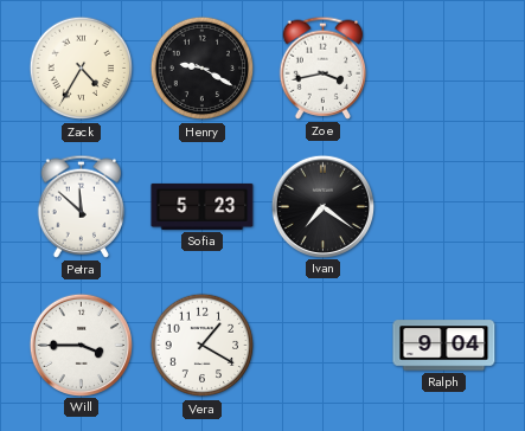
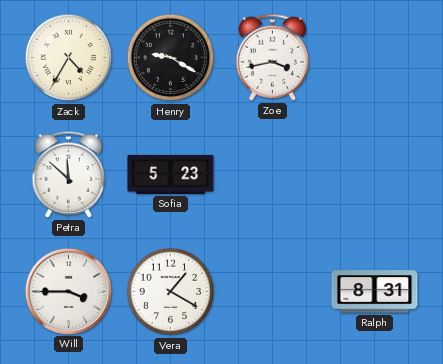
Ivan: 7:21 -> none
Ralph: 9:04 -> 8:31
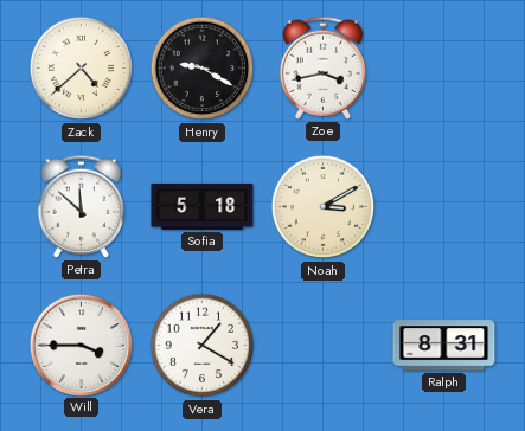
Zack: 4:35 -> 4:38
Sofia: 5:23 -> 5:18
Noah: none -> 3:10
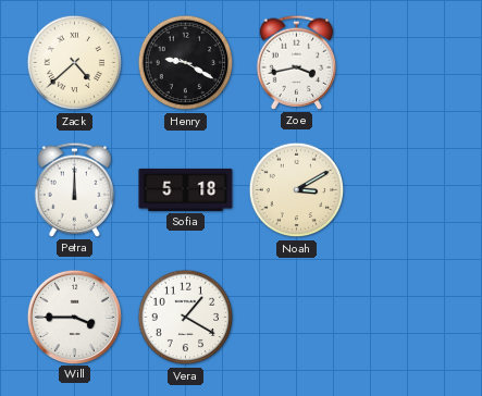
Petra: 11:52 -> 12:00
Ralph: 8:31 -> none
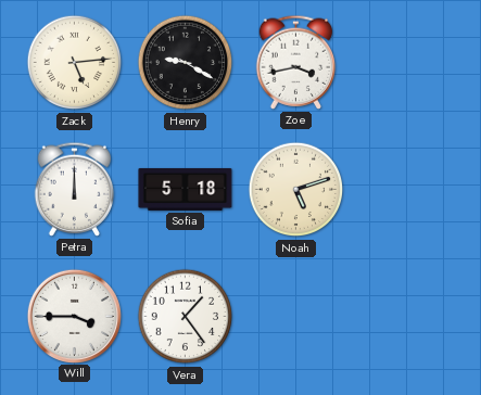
Zack: 4:38 -> 5:14
Noah: 3:10 -> 5:12
Vera: 1:20 -> 1:24
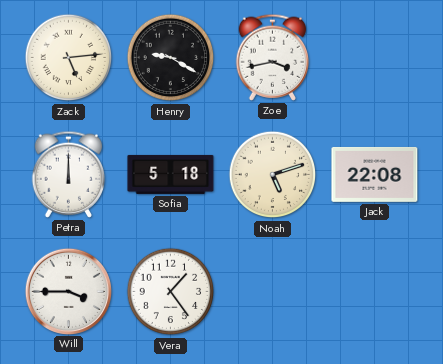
Jack: none -> 22:08
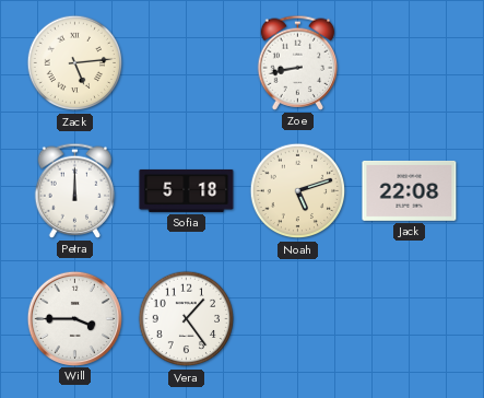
Henry: 9:20 -> none
Zoe: 3:43 -> 8:43
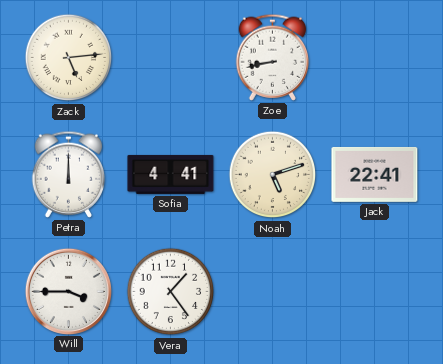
Sofia: 5:18 -> 4:41
Jack: 22:08 -> 22:41
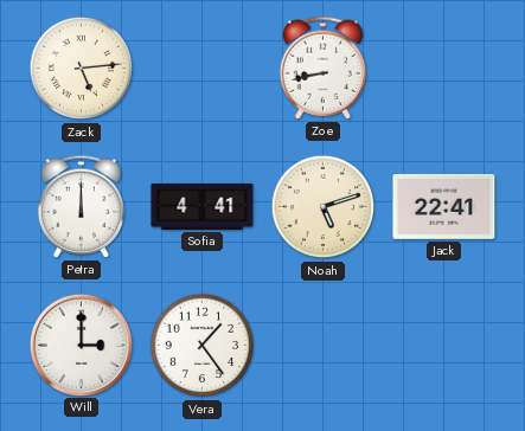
Will: 3:45 -> 3:00
